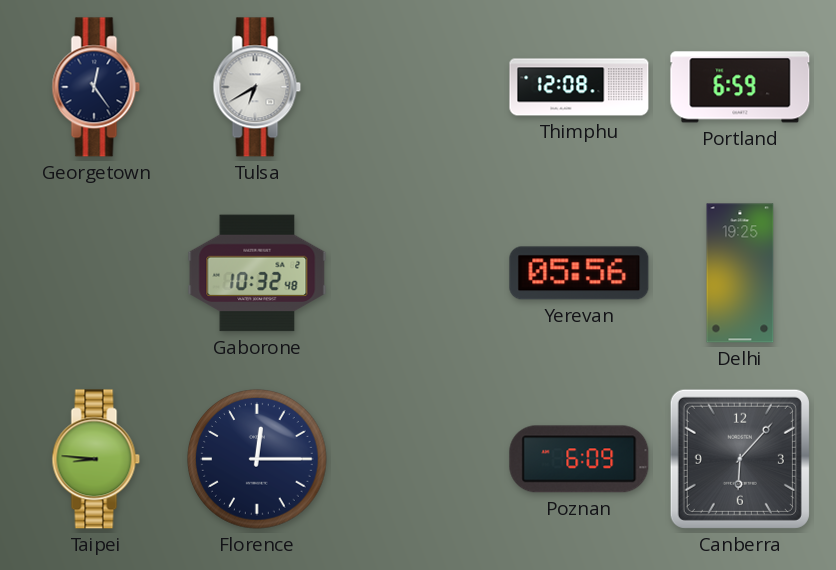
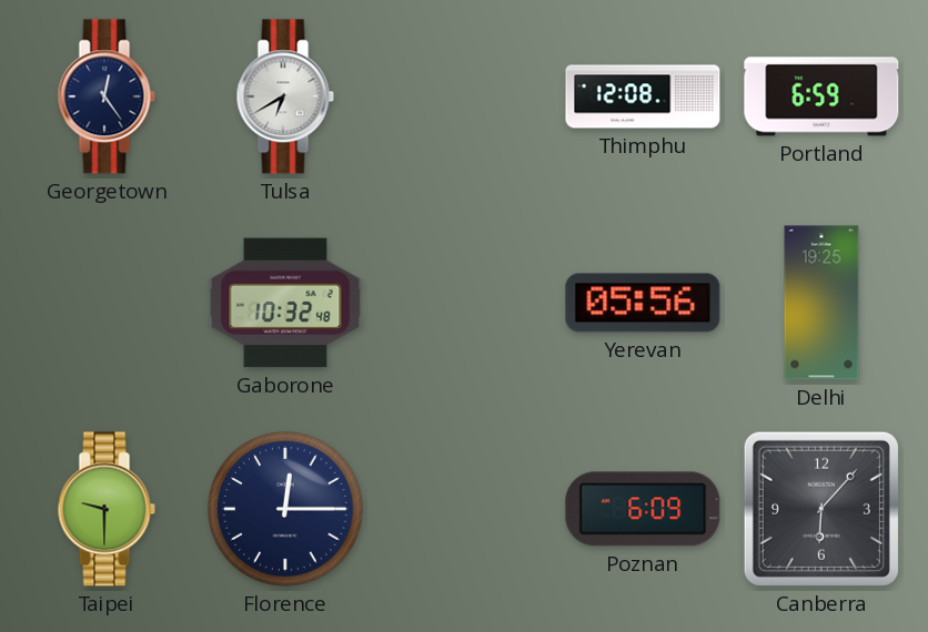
Taipei: 8:46 -> 9:30
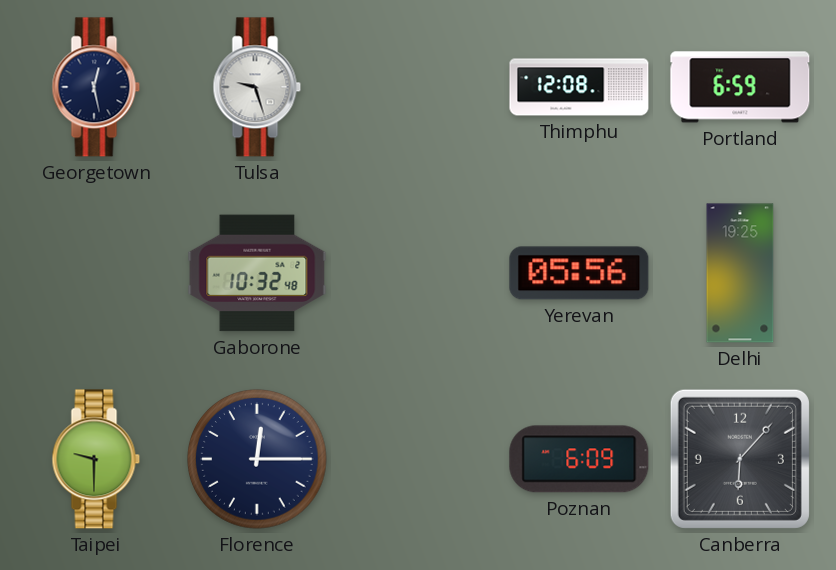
Georgetown: 12:24 -> 12:28
Tulsa: 6:40 -> 9:27
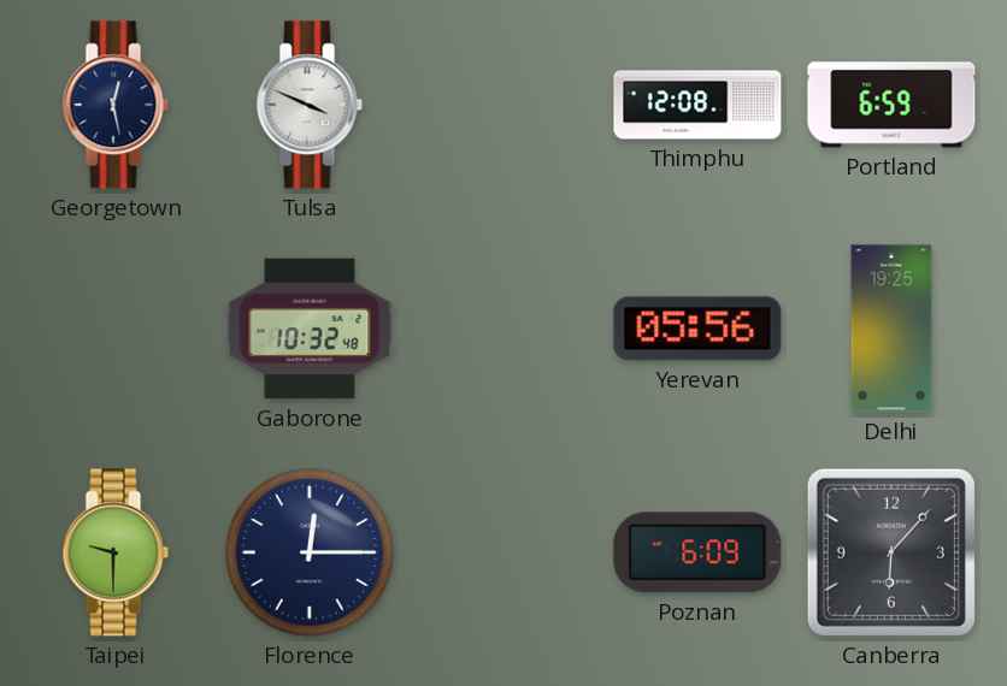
Tulsa: 9:27 -> 3:49
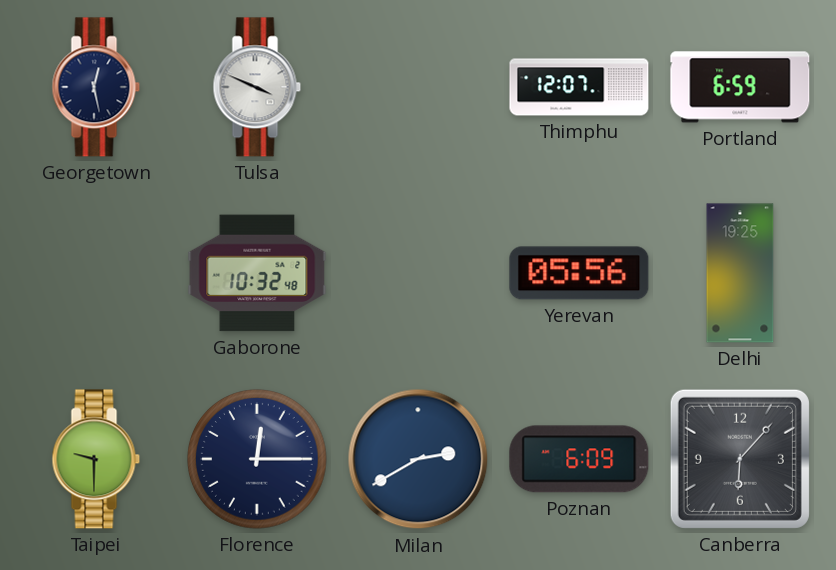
Thimphu: 12:08 -> 12:07
Milan: none -> 2:40
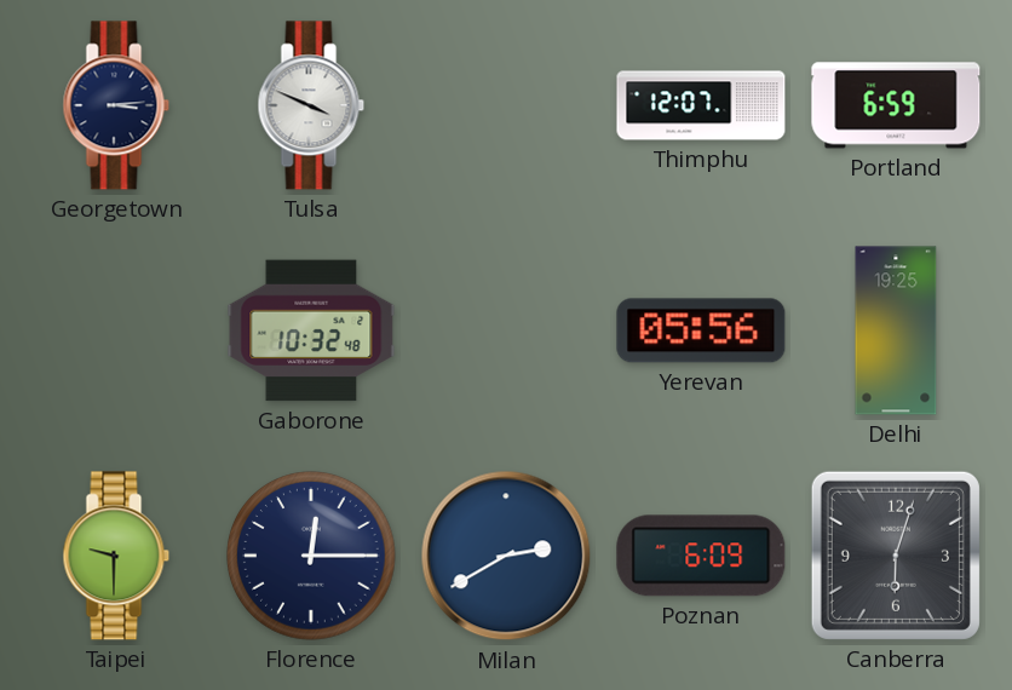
Georgetown: 12:28 -> 3:14
Canberra: 6:07 -> 6:03
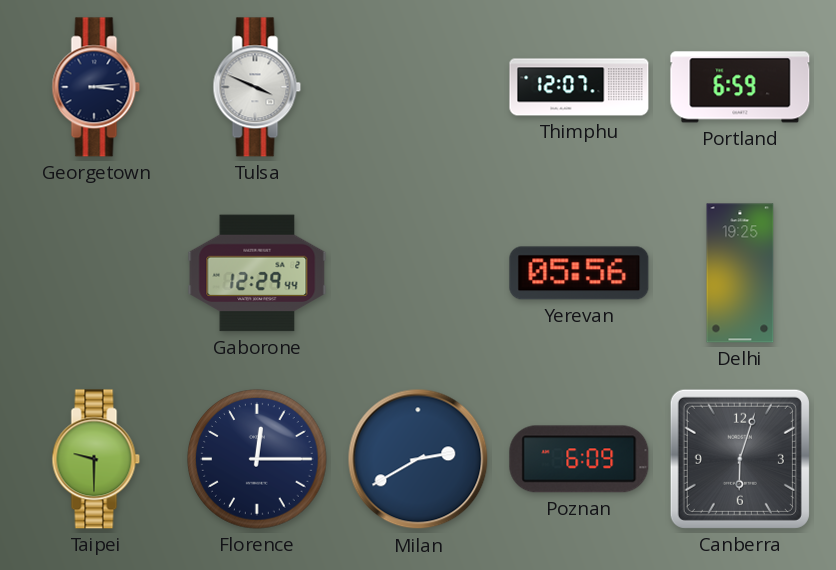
Gaborone: 10:32 -> 12:29
